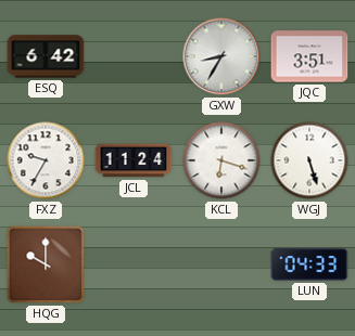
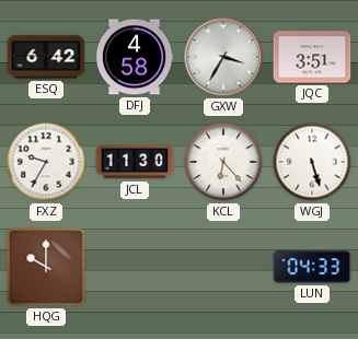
DFJ: none -> 4:58
GXW: 8:35 -> 3:35
JCL: 11:24 -> 11:30
KCL: 6:18 -> 6:23
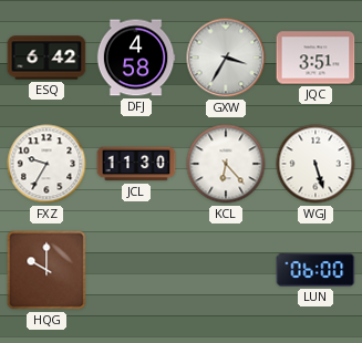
LUN: 04:33 -> 06:00
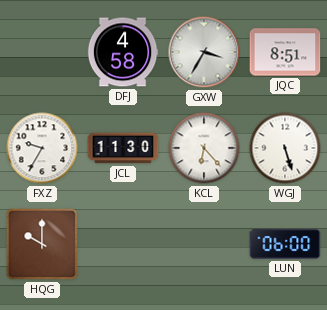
ESQ: 6:42 -> none
JQC: 3:51 -> 8:51
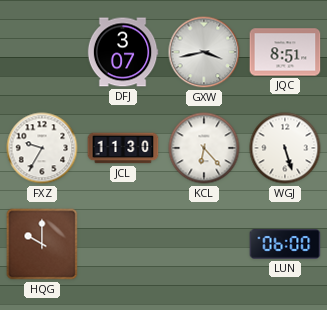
DFJ: 4:58 -> 3:07
GXW: 3:35 -> 3:43
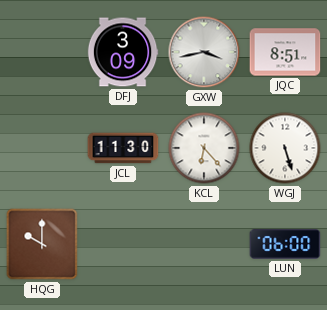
DFJ: 3:07 -> 3:09
FXZ: 9:35 -> none
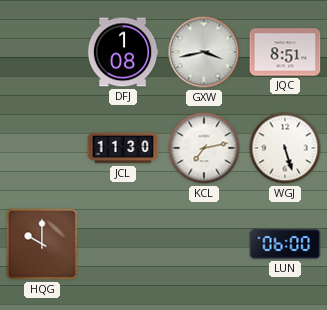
DFJ: 3:09 -> 1:08
KCL: 6:23 -> 7:13
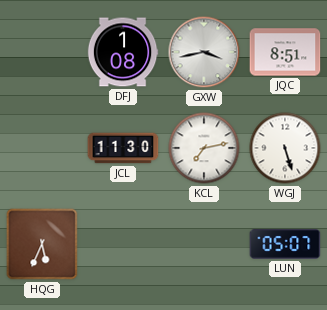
HQG: 10:00 -> 5:34
LUN: 06:00 -> 05:07
